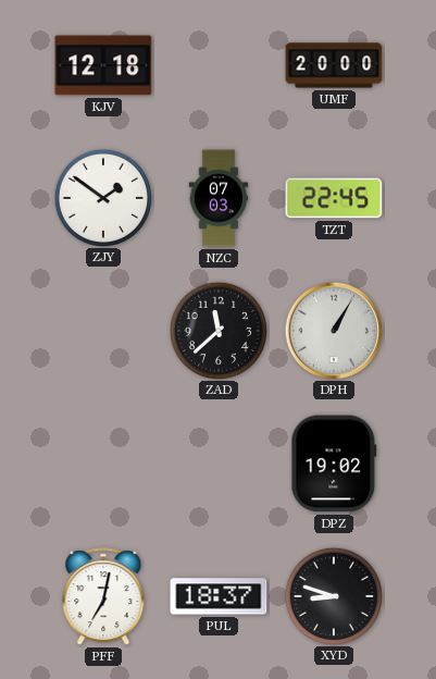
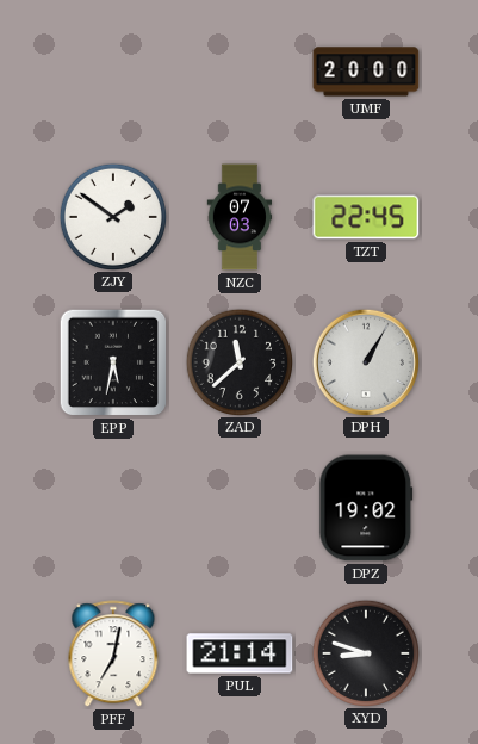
KJV: 12:18 -> none
EPP: none -> 5:32
PUL: 18:37 -> 21:14
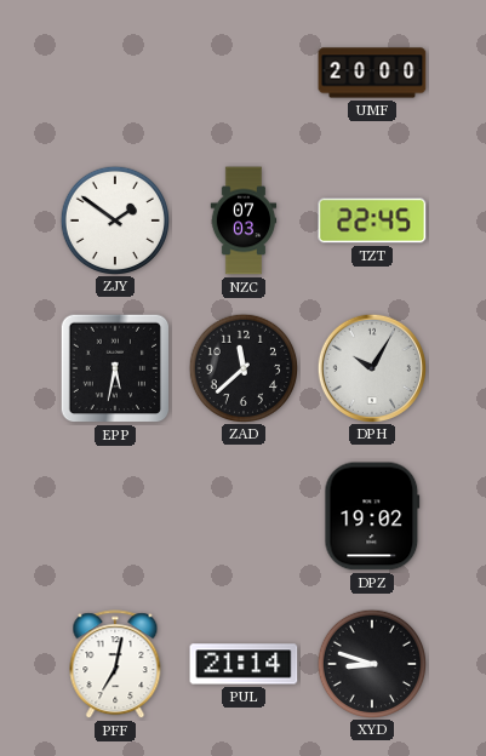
DPH: 1:05 -> 10:05
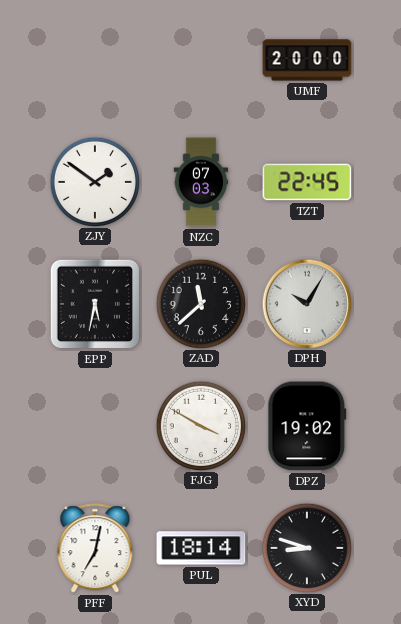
FJG: none -> 3:50
PUL: 21:14 -> 18:14
